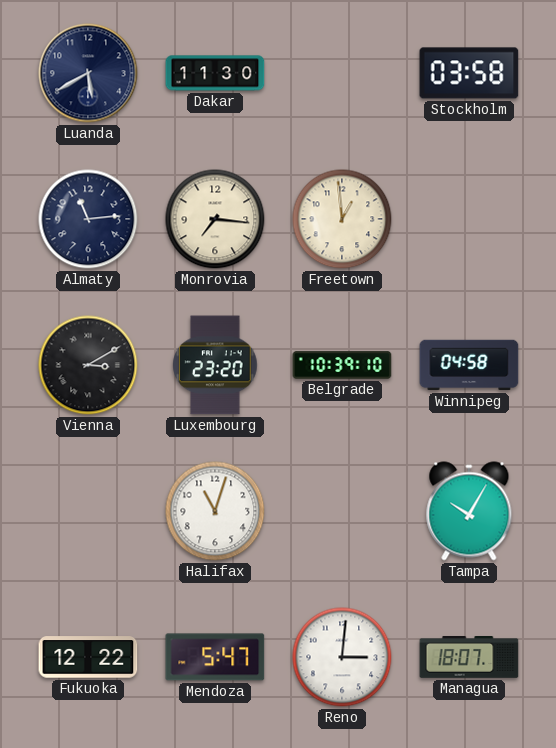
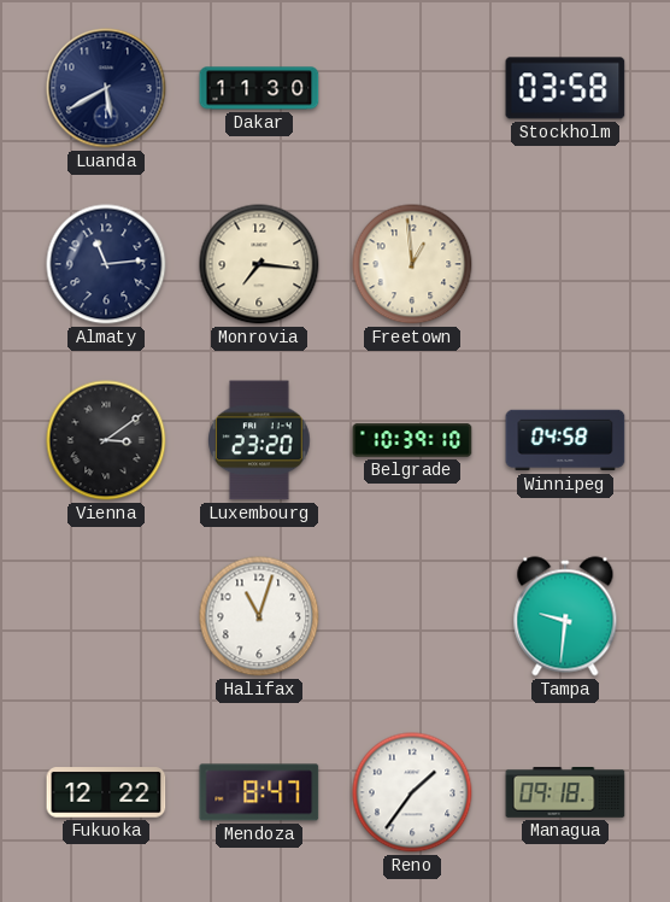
Vienna: 3:10 -> 3:09
Tampa: 10:05 -> 9:31
Mendoza: 5:47 -> 8:47
Reno: 3:01 -> 1:36
Managua: 18:07 -> 09:18
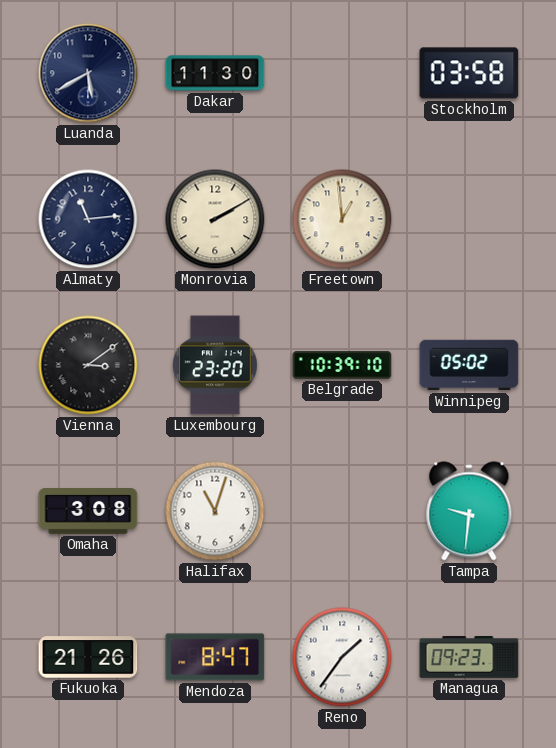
Monrovia: 7:16 -> 2:10
Winnipeg: 04:58 -> 05:02
Omaha: none -> 3:08
Fukuoka: 12:22 -> 21:26
Managua: 09:18 -> 09:23
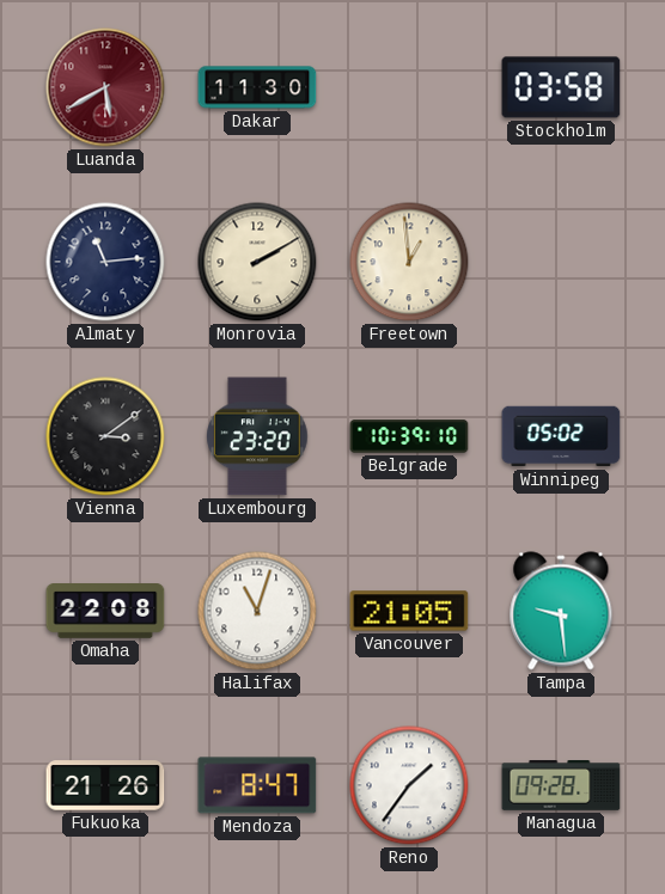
Luanda dial: navy -> burgundy
Omaha: 3:08 -> 22:08
Vancouver: none -> 21:05
Tampa: 9:31 -> 9:29
Managua: 09:23 -> 09:28
